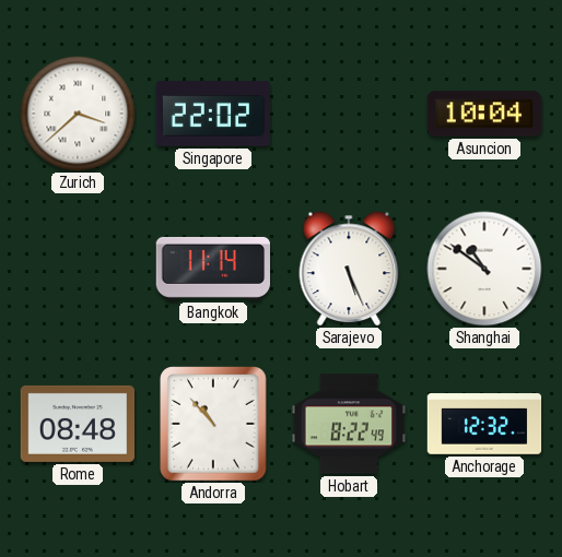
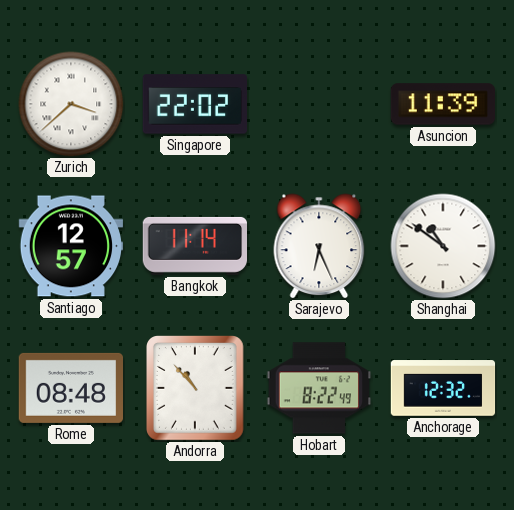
Asuncion: 10:04 -> 11:39
Santiago: none -> 12:57
Sarajevo: 5:26 -> 6:26
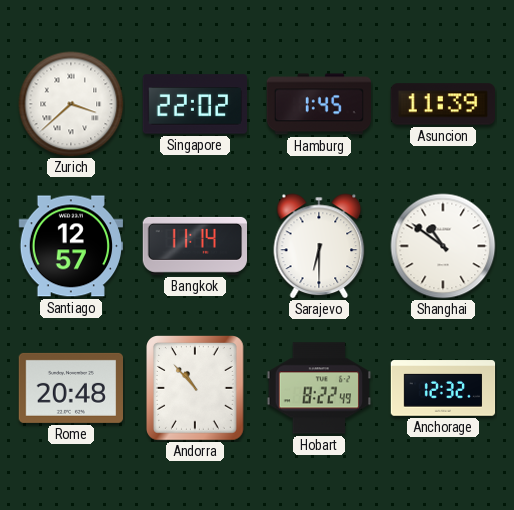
Hamburg: none -> 1:45
Sarajevo: 6:26 -> 6:30
Rome: 08:48 -> 20:48
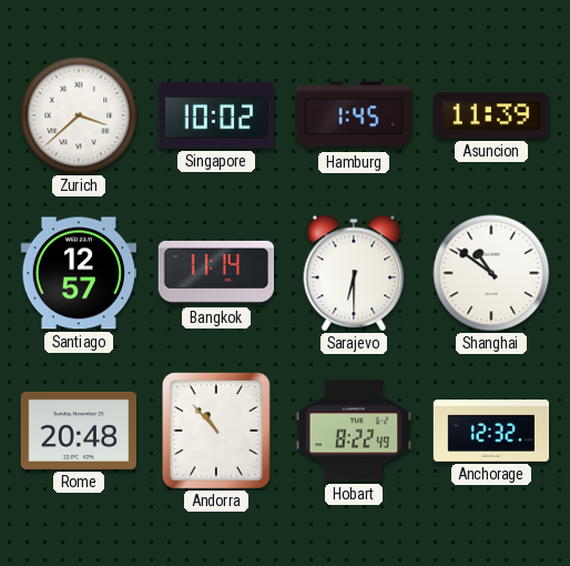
Singapore: 22:02 -> 10:02
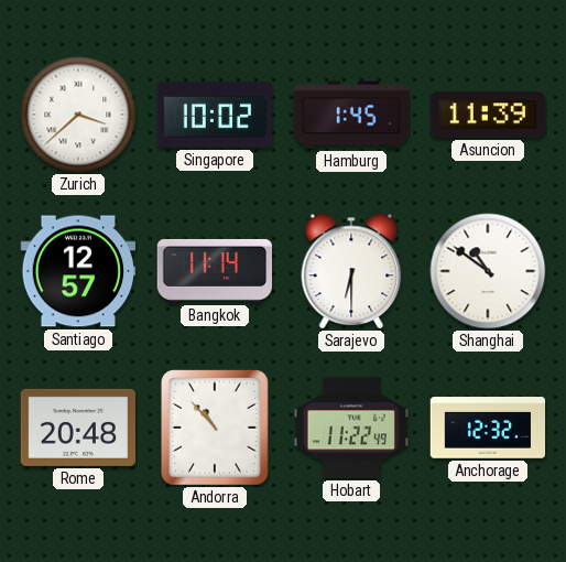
Hobart: 8:22 -> 11:22
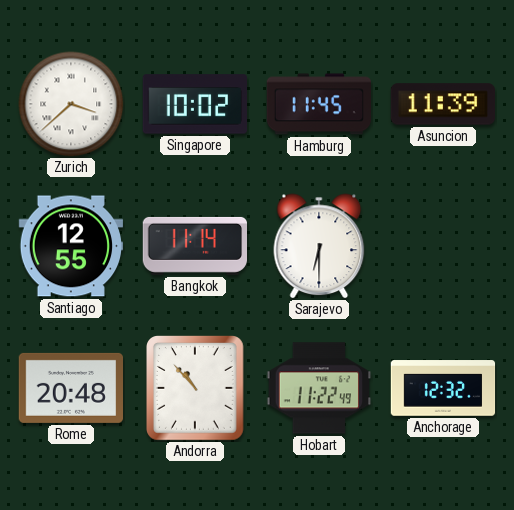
Hamburg: 1:45 -> 11:45
Santiago: 12:57 -> 12:55
Shanghai: 10:51 -> none
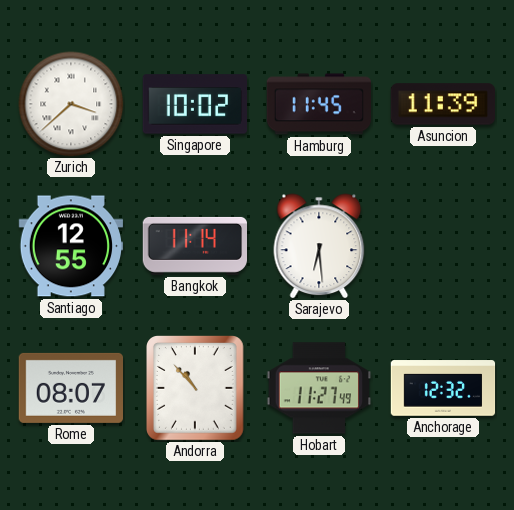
Sarajevo: 6:30 -> 6:29
Rome: 20:48 -> 08:07
Hobart: 11:22 -> 11:27
